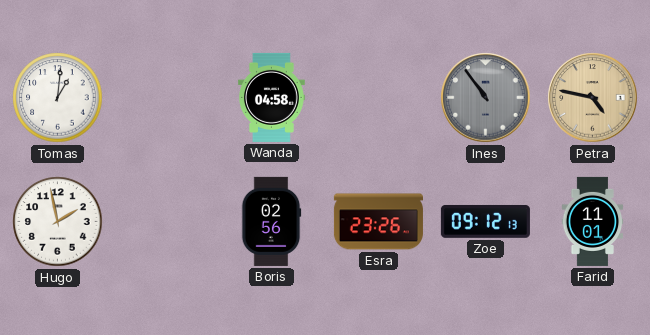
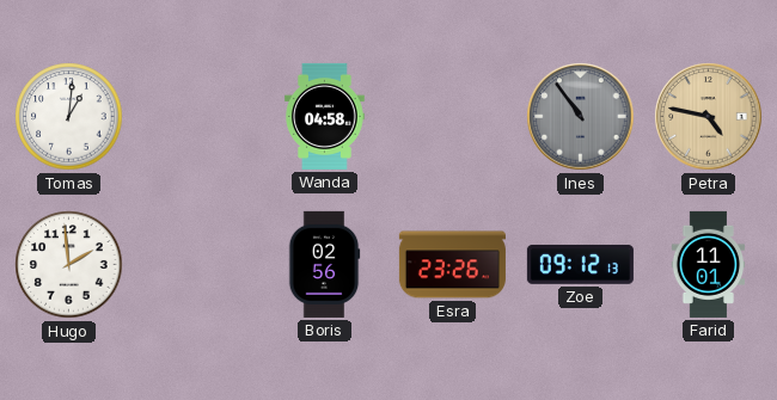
Hugo: 1:58 -> 1:59
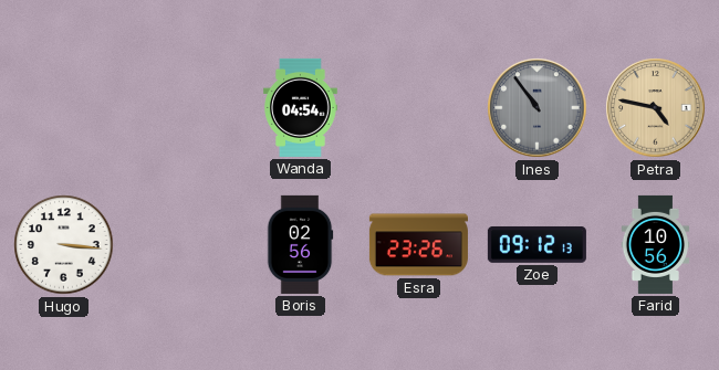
Tomas: 1:01 -> none
Wanda: 04:58 -> 04:54
Hugo: 1:59 -> 3:16
Farid: 11:01 -> 10:56
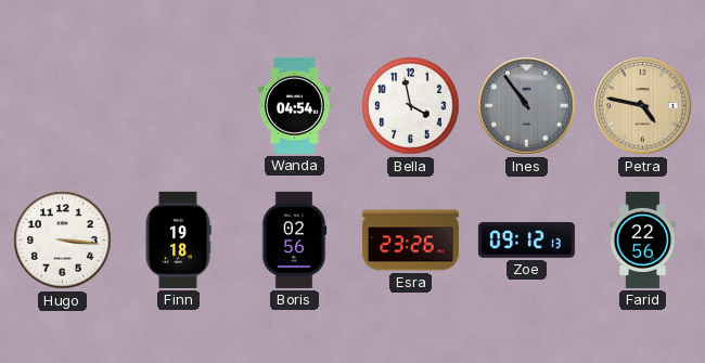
Bella: none -> 3:58
Finn: none -> 19:18
Farid: 10:56 -> 22:56
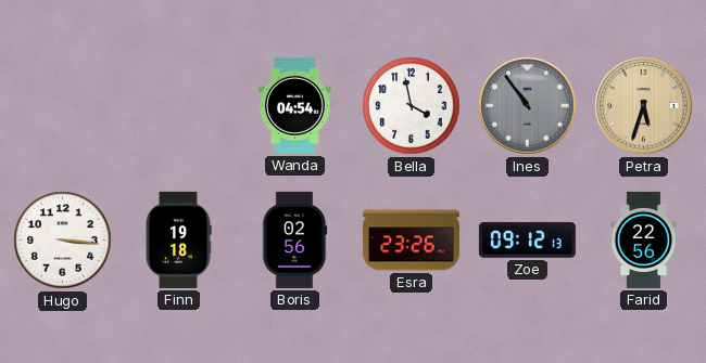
Petra: 4:47 -> 5:33
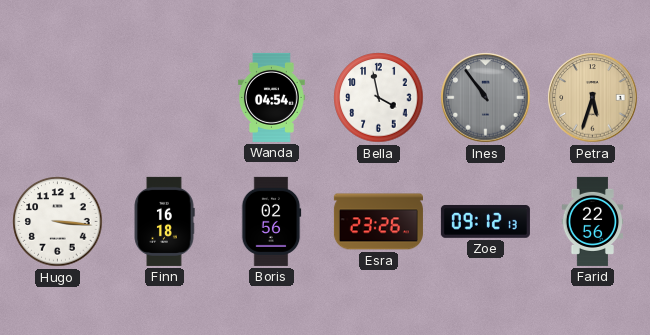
Finn: 19:18 -> 16:18
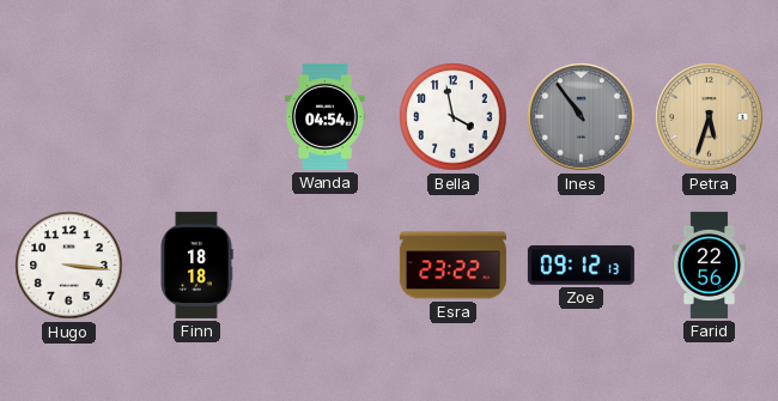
Finn: 16:18 -> 18:18
Boris: 02:56 -> none
Esra: 23:26 -> 23:22
